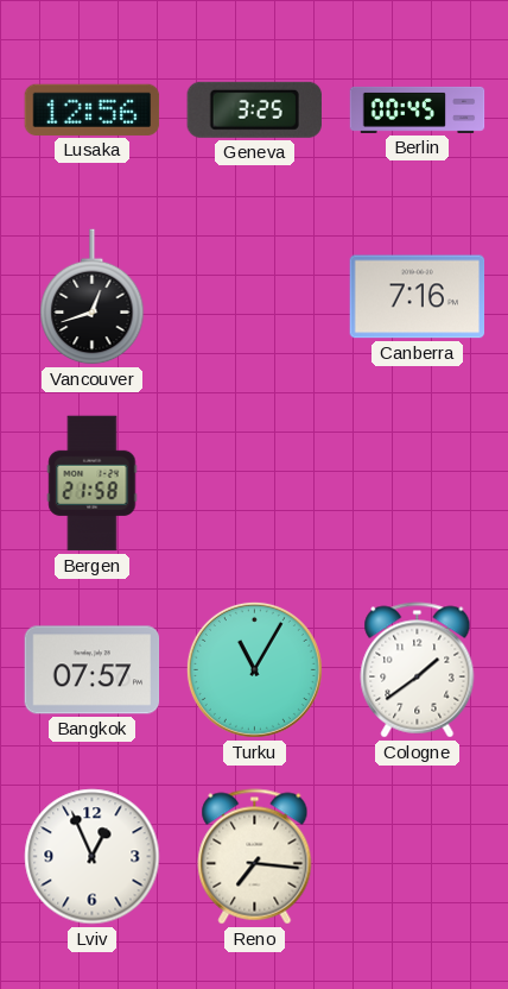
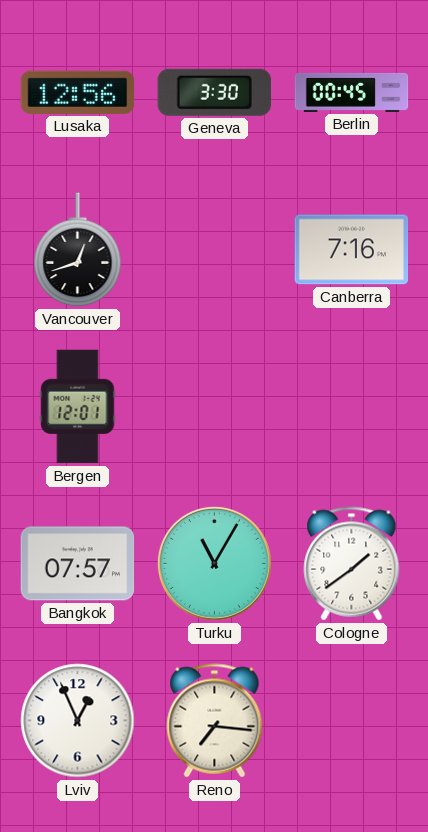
Geneva: 3:25 -> 3:30
Bergen: 21:58 -> 12:01
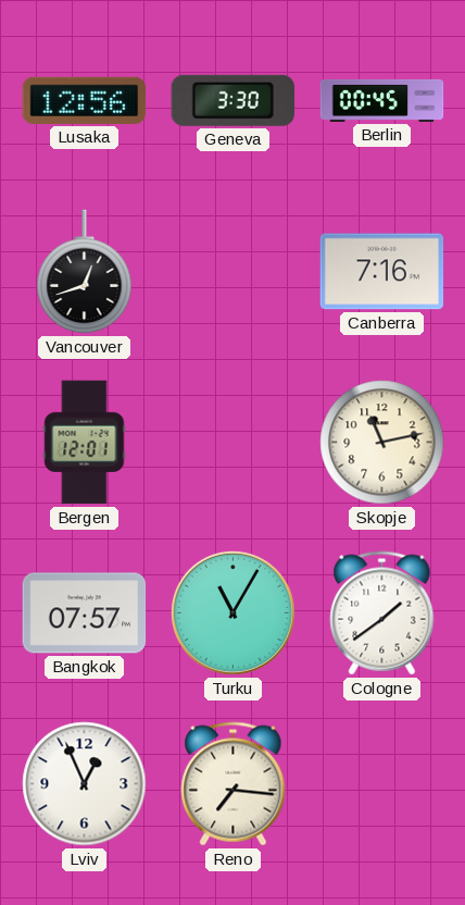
Skopje: none -> 11:13
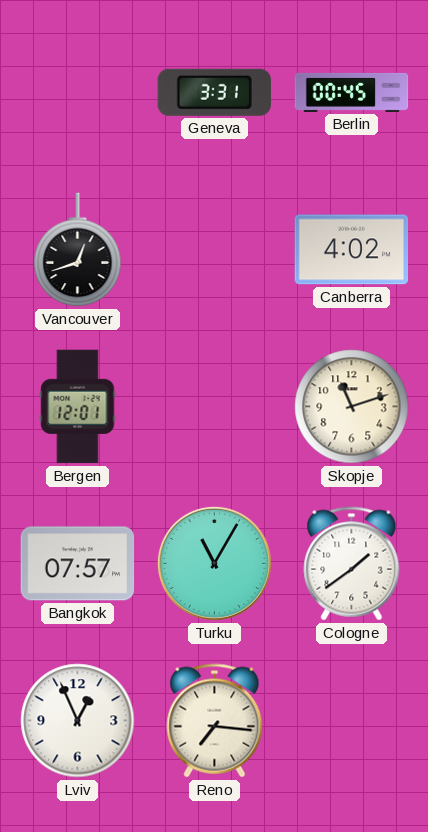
Lusaka: 12:56 -> none
Geneva: 3:30 -> 3:31
Canberra: 7:16 -> 4:02
Skopje: 11:13 -> 11:12
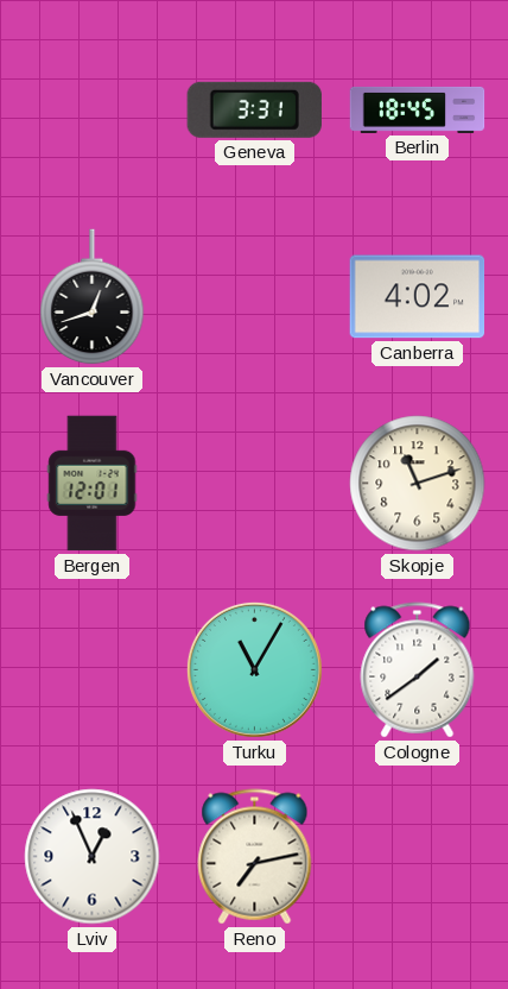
Berlin: 00:45 -> 18:45
Bangkok: 07:57 -> none
Reno: 7:16 -> 7:13
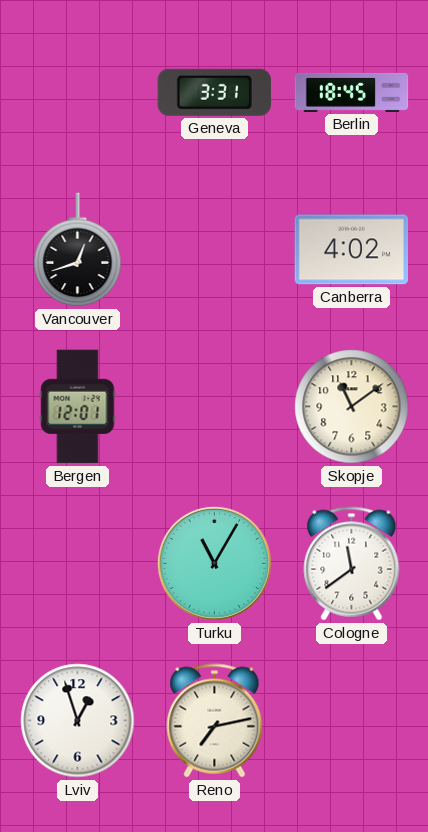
Skopje: 11:12 -> 11:09
Cologne: 1:39 -> 11:39
Lviv: 12:56 -> 12:57
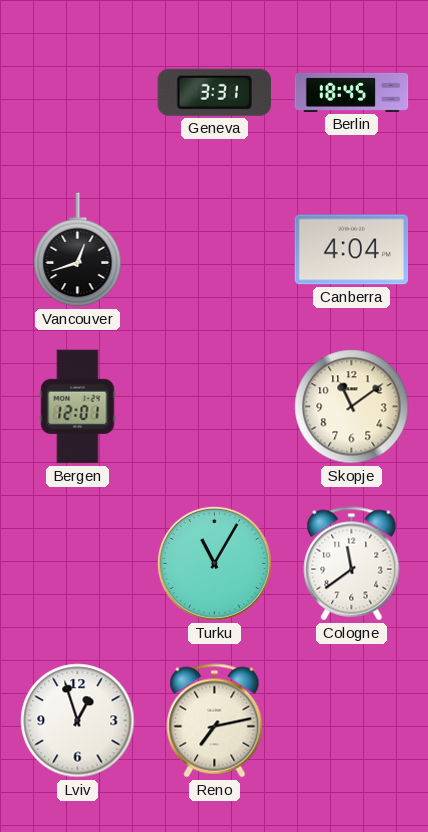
Canberra: 4:02 -> 4:04
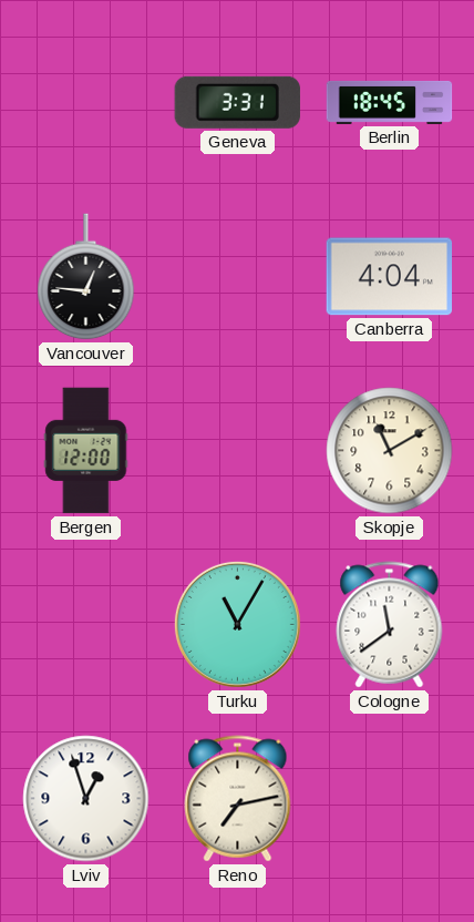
Vancouver: 12:42 -> 12:46
Bergen: 12:01 -> 12:00
Skopje: 11:09 -> 11:10
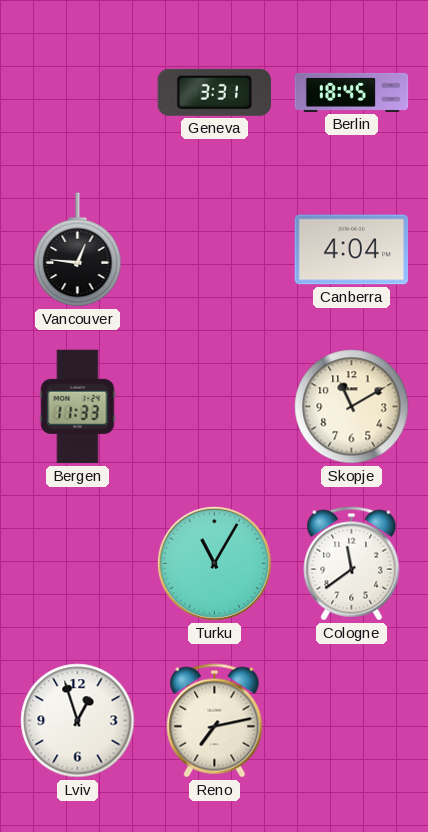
Bergen: 12:00 -> 11:33
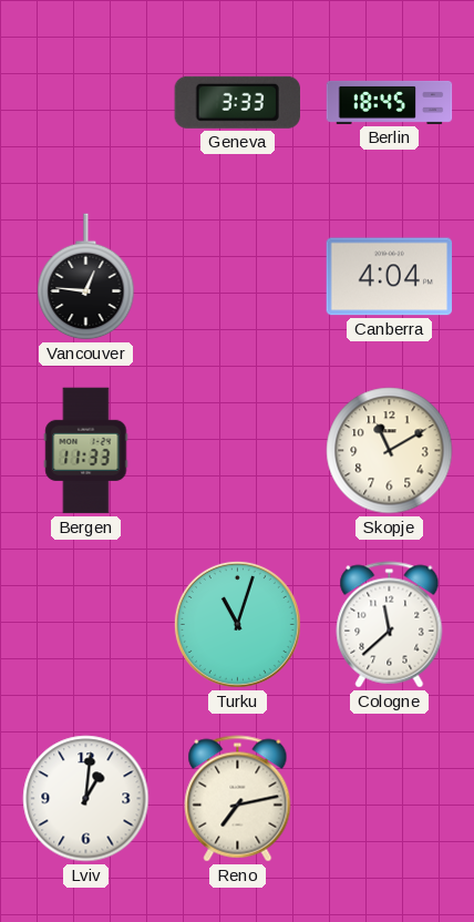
Geneva: 3:31 -> 3:33
Turku: 11:05 -> 11:03
Cologne: 11:39 -> 11:38
Lviv: 12:57 -> 1:01
